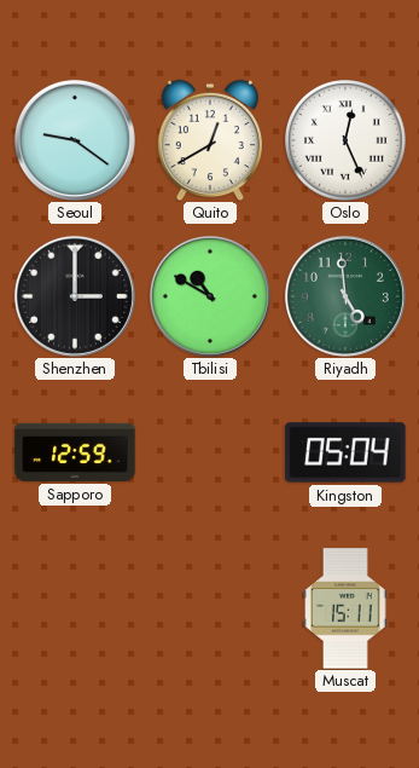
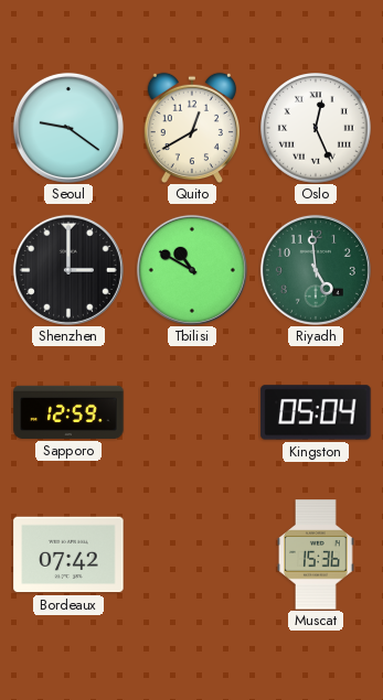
Bordeaux: none -> 07:42
Muscat: 15:11 -> 15:36
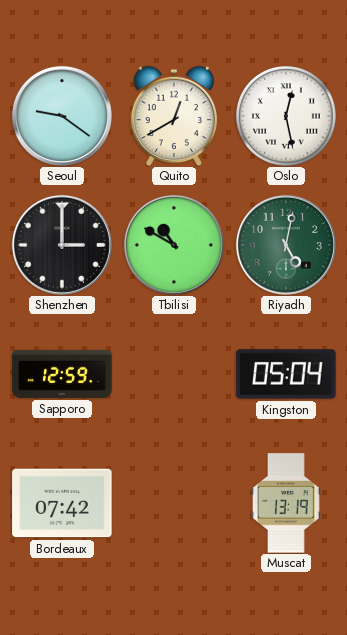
Oslo: 12:26 -> 12:28
Riyadh: 4:59 -> 5:02
Muscat: 15:36 -> 13:19
